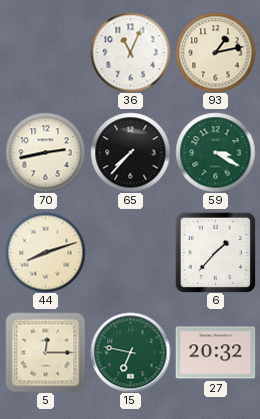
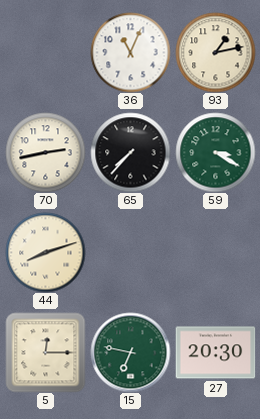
6: 1:37 -> none
27: 20:32 -> 20:30
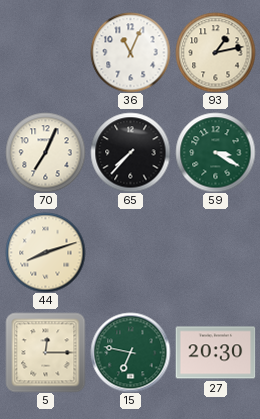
70: 2:43 -> 7:04
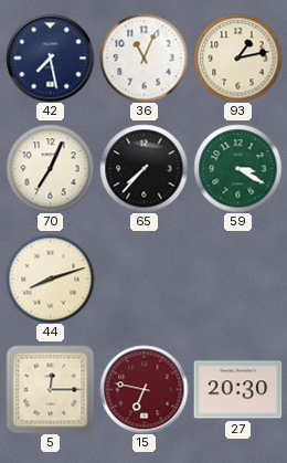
42: none -> 7:28
15 dial: green -> burgundy
